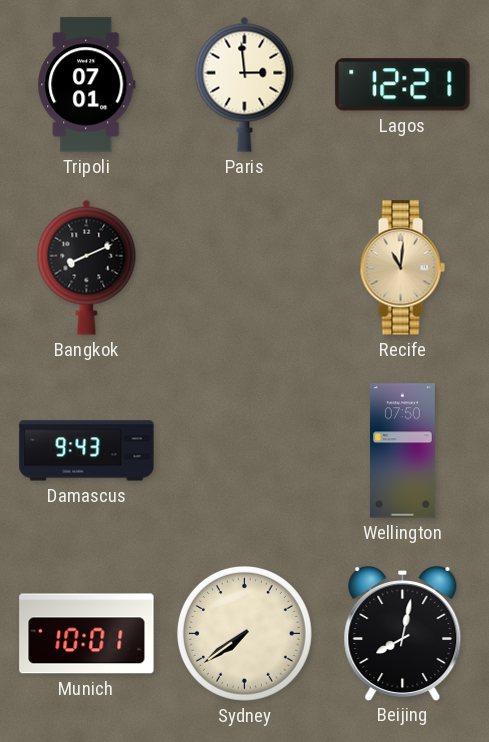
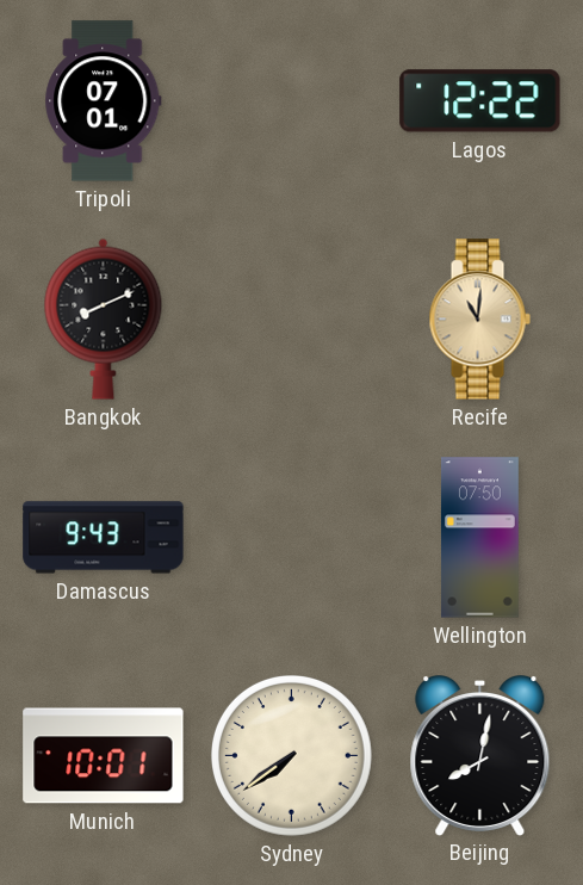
Paris: 2:59 -> none
Lagos: 12:21 -> 12:22
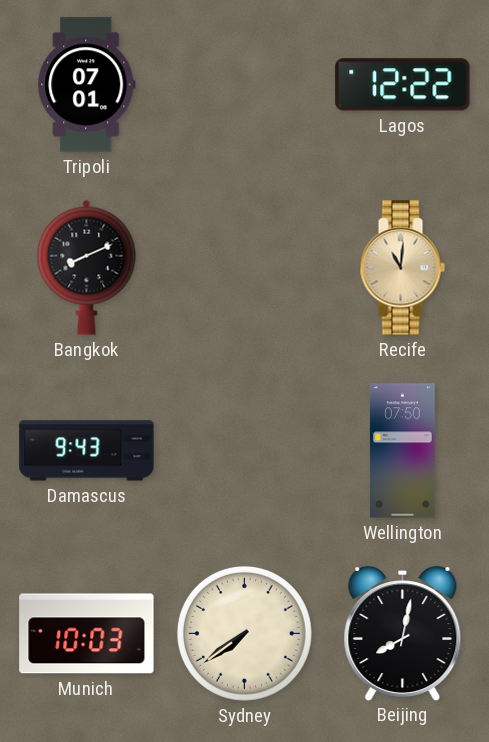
Munich: 10:01 -> 10:03
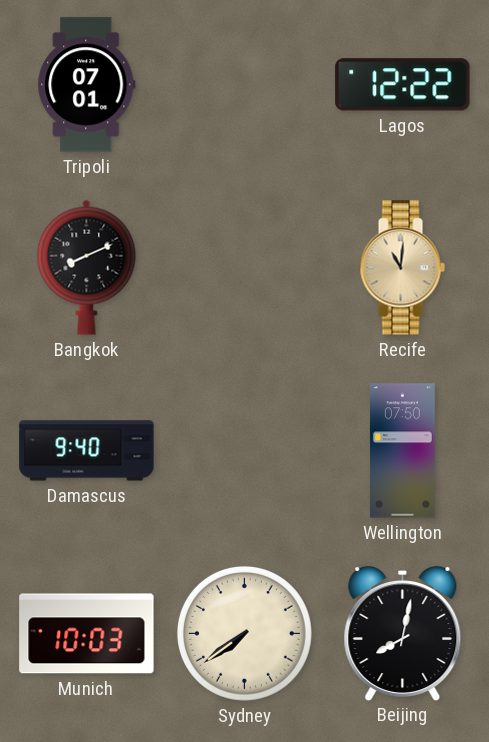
Damascus: 9:43 -> 9:40
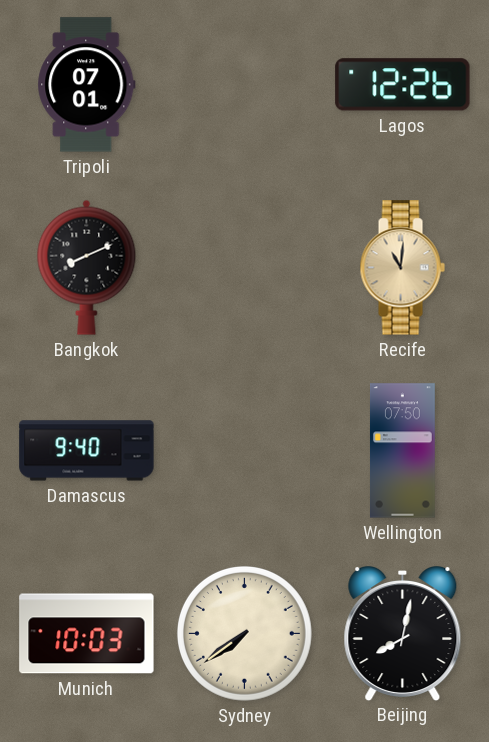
Lagos: 12:22 -> 12:26
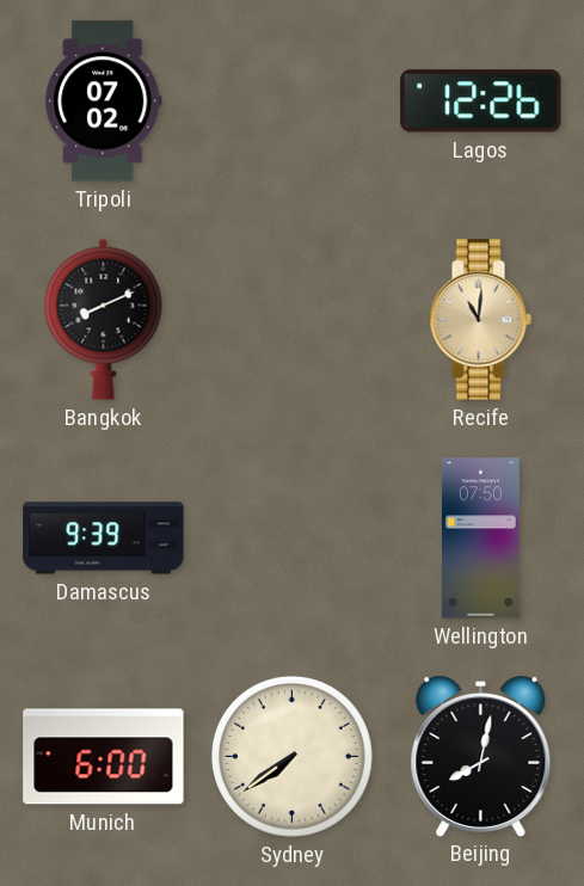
Tripoli: 07:01 -> 07:02
Damascus: 9:40 -> 9:39
Munich: 10:03 -> 6:00
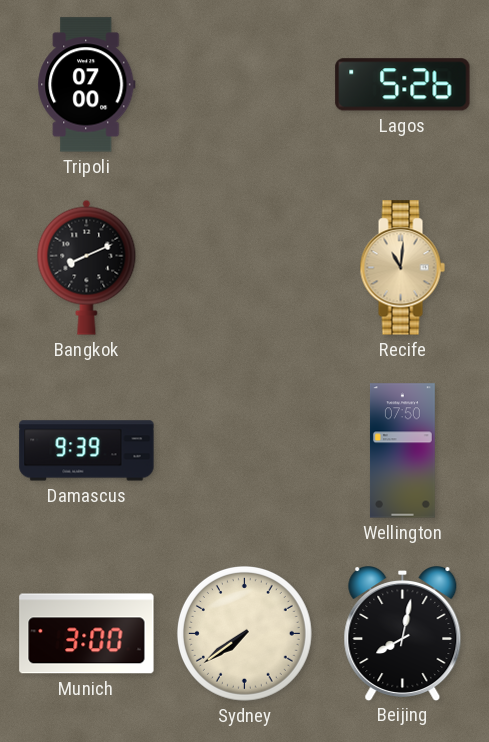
Tripoli: 07:02 -> 07:00
Lagos: 12:26 -> 5:26
Munich: 6:00 -> 3:00
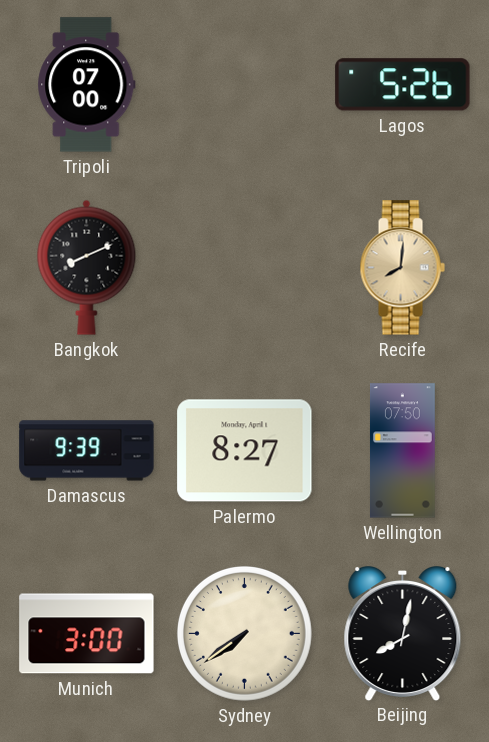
Recife: 11:01 -> 8:01
Palermo: none -> 8:27
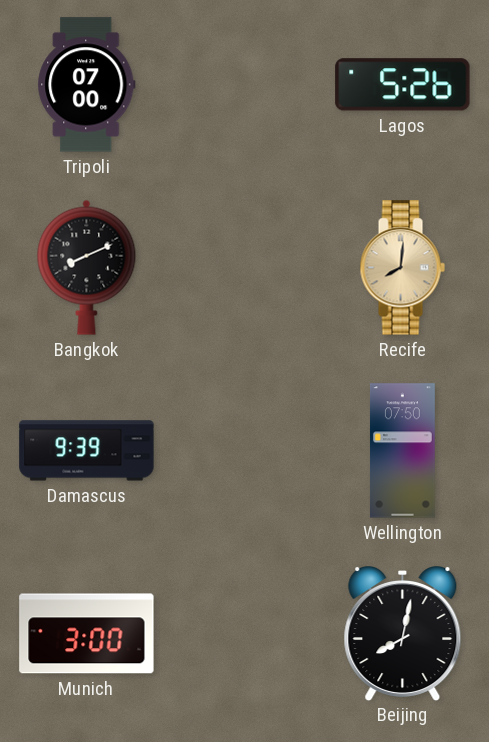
Palermo: 8:27 -> none
Sydney: 7:39 -> none
